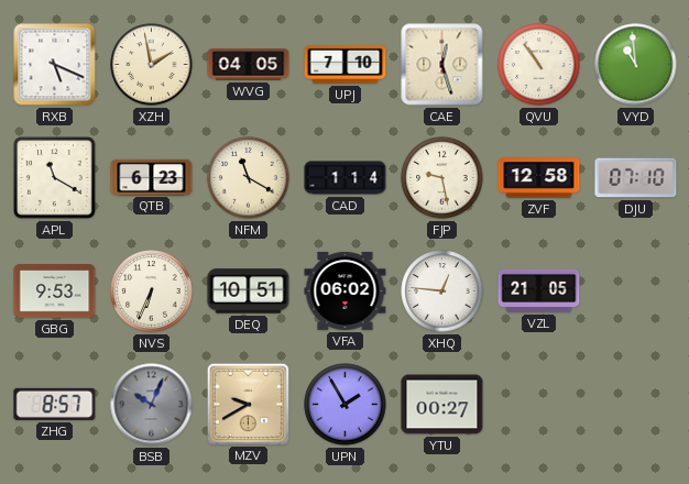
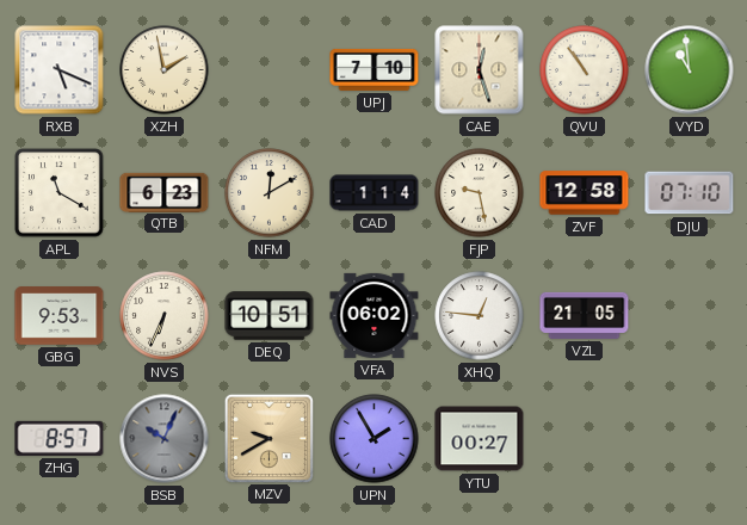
WVG: 04:05 -> none
NFM: 11:20 -> 12:10
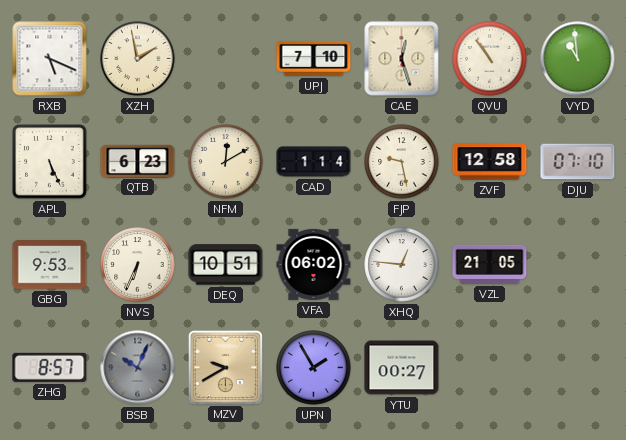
APL: 11:20 -> 5:26
